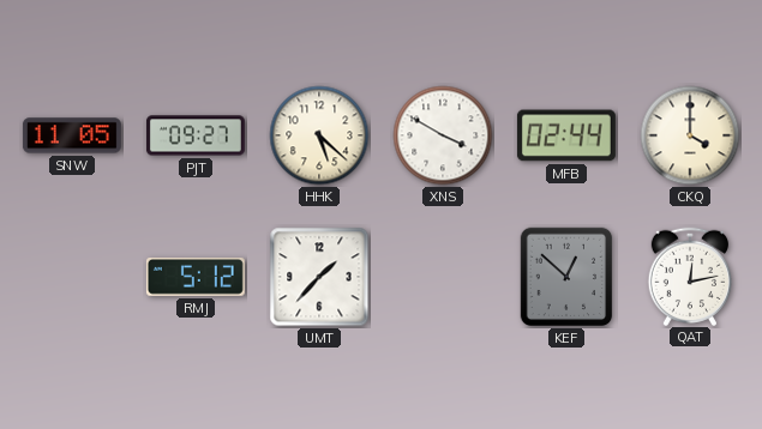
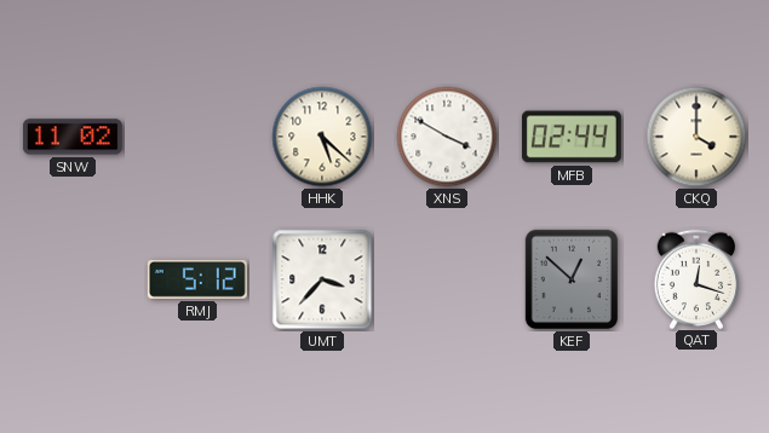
SNW: 11:05 -> 11:02
PJT: 09:27 -> none
UMT: 1:37 -> 3:37
QAT: 12:13 -> 12:18
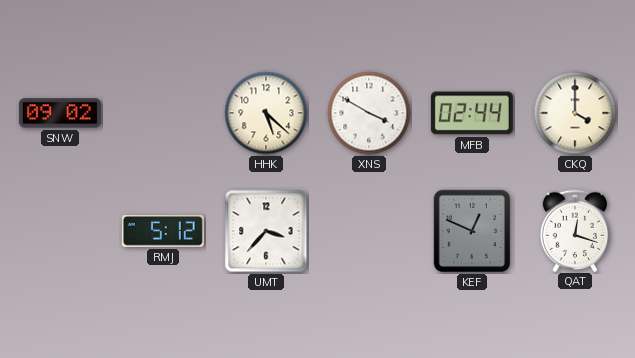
SNW: 11:02 -> 09:02
KEF: 12:52 -> 12:49
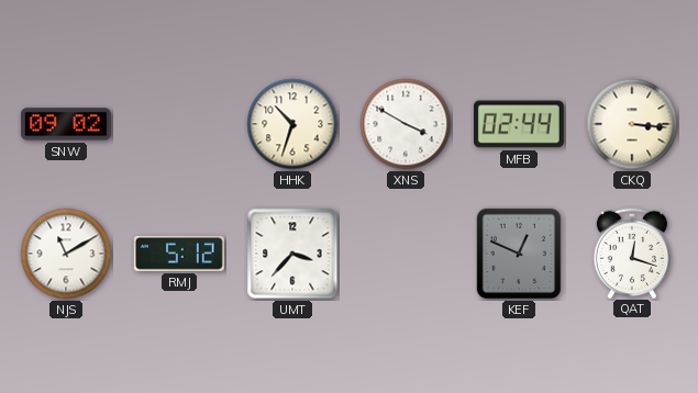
HHK: 5:22 -> 10:33
CKQ: 4:00 -> 3:16
NJS: none -> 11:10
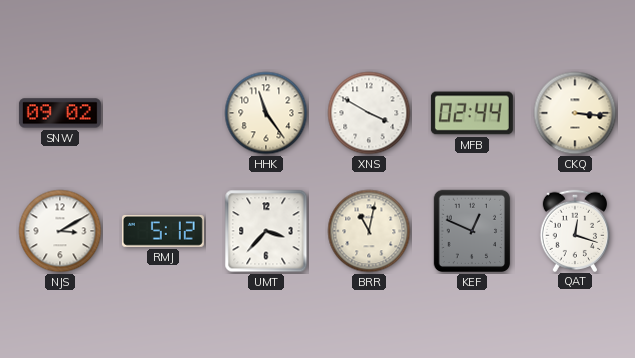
HHK: 10:33 -> 11:24
NJS: 11:10 -> 3:10
BRR: none -> 11:02
